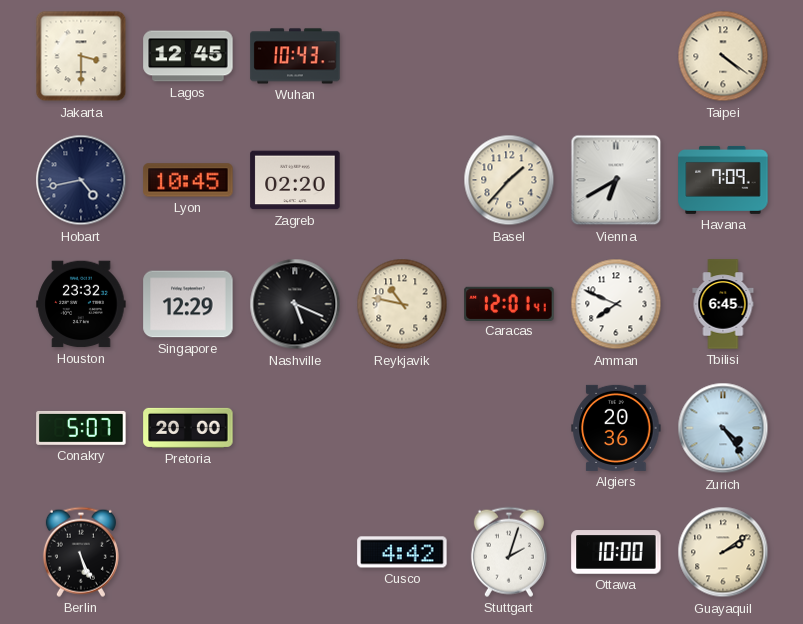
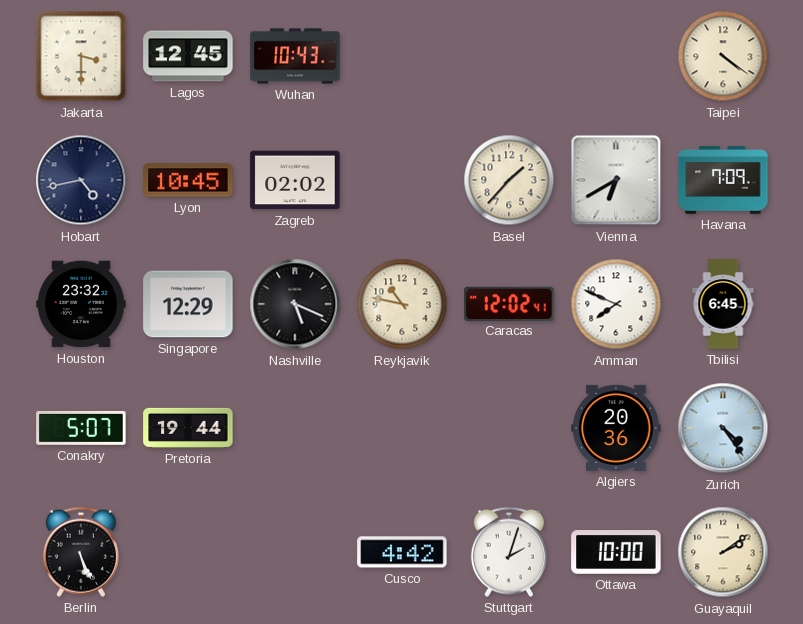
Zagreb: 02:20 -> 02:02
Caracas: 12:01 -> 12:02
Pretoria: 20:00 -> 19:44
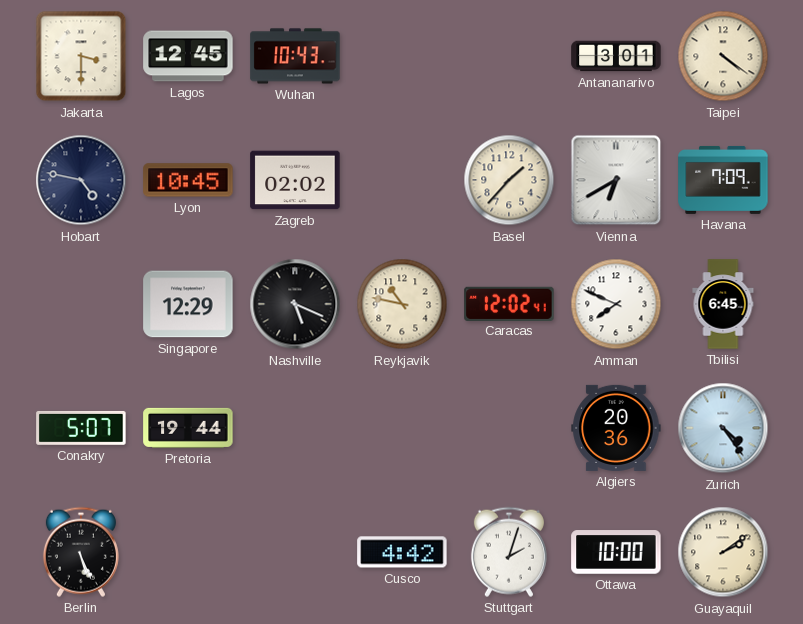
Antananarivo: none -> 3:01
Hobart: 4:43 -> 4:47
Houston: 23:32 -> none
